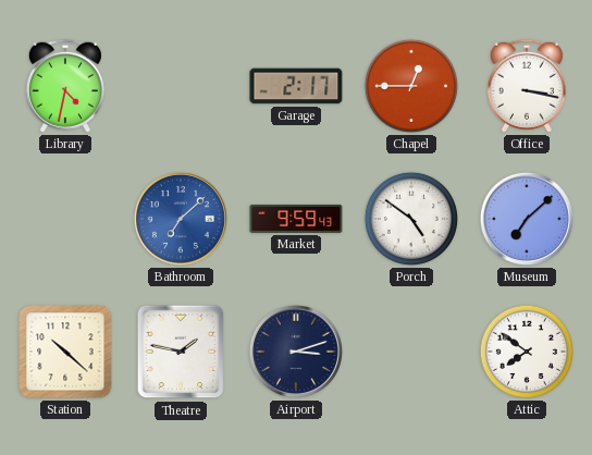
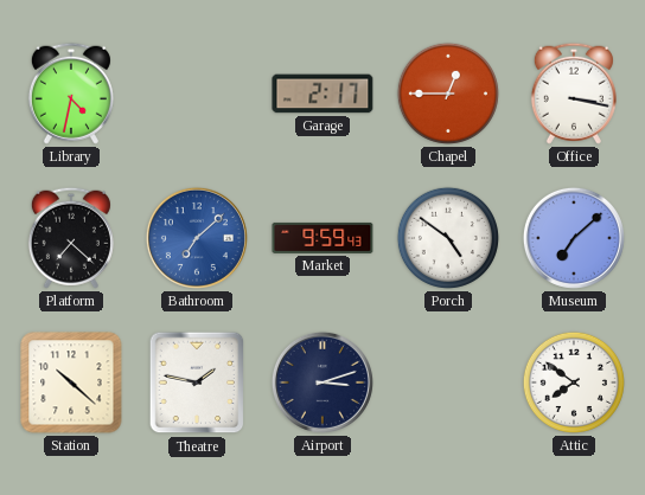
Platform: none -> 7:22
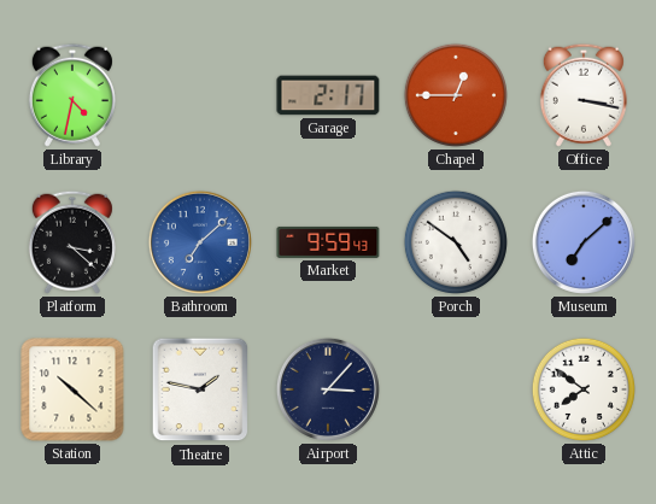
Platform: 7:22 -> 3:22
Airport: 3:12 -> 3:07
